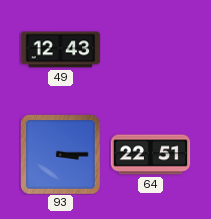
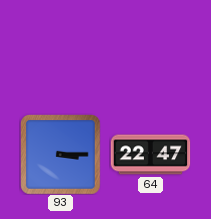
49: 12:43 -> none
64: 22:51 -> 22:47
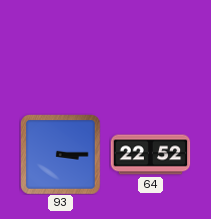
64: 22:47 -> 22:52
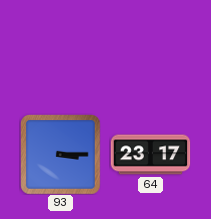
64: 22:52 -> 23:17
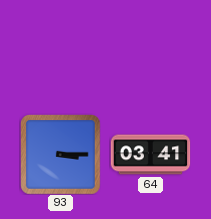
64: 23:17 -> 03:41
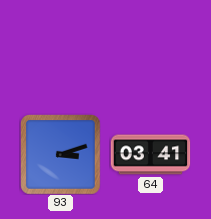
93: 3:15 -> 3:12
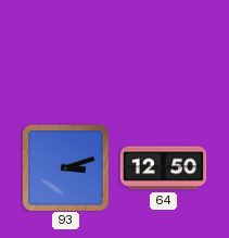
64: 03:41 -> 12:50
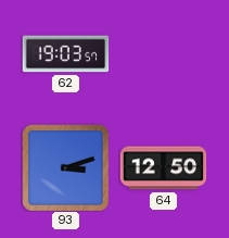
62: none -> 19:03
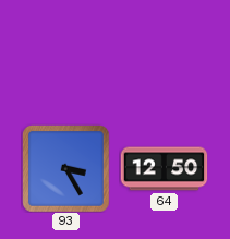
62: 19:03 -> none
93: 3:12 -> 3:25
